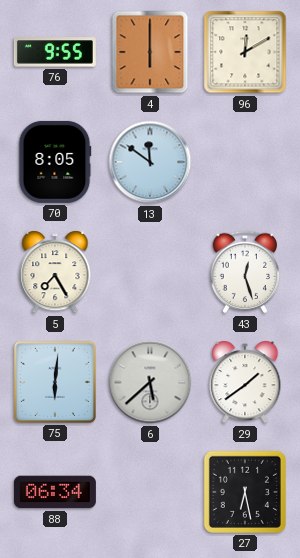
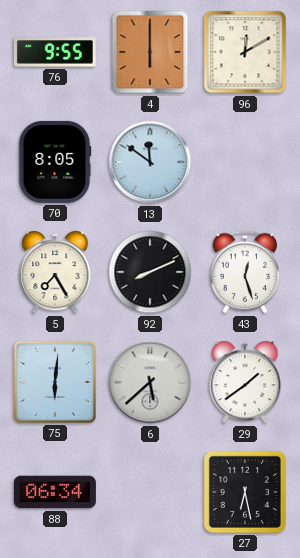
92: none -> 8:11
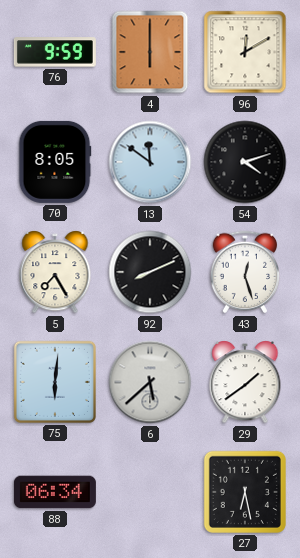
76: 9:55 -> 9:59
54: none -> 4:12
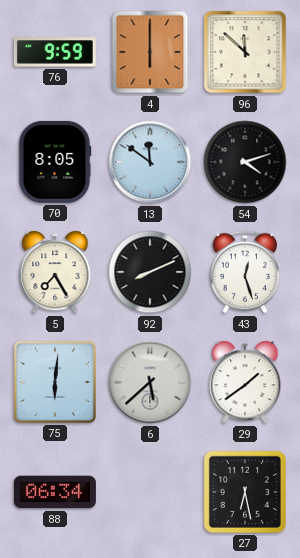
96: 12:10 -> 11:52
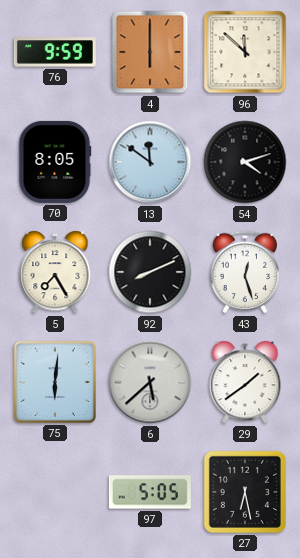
88: 06:34 -> none
97: none -> 5:05
